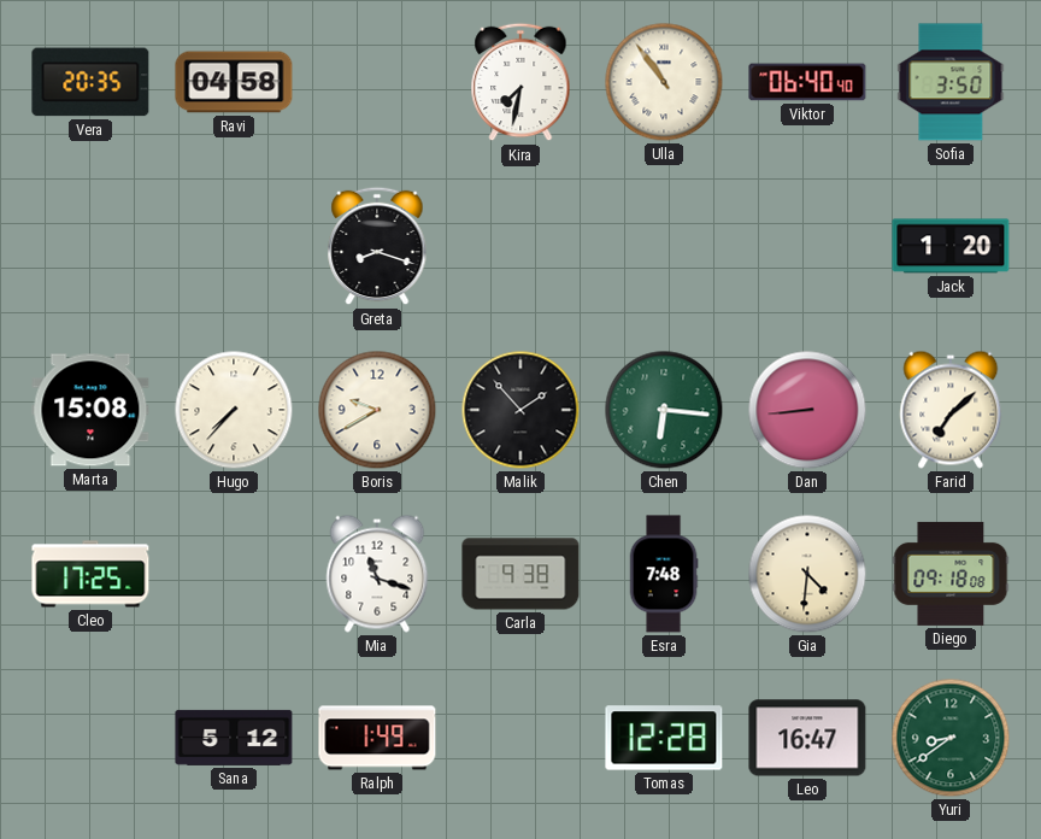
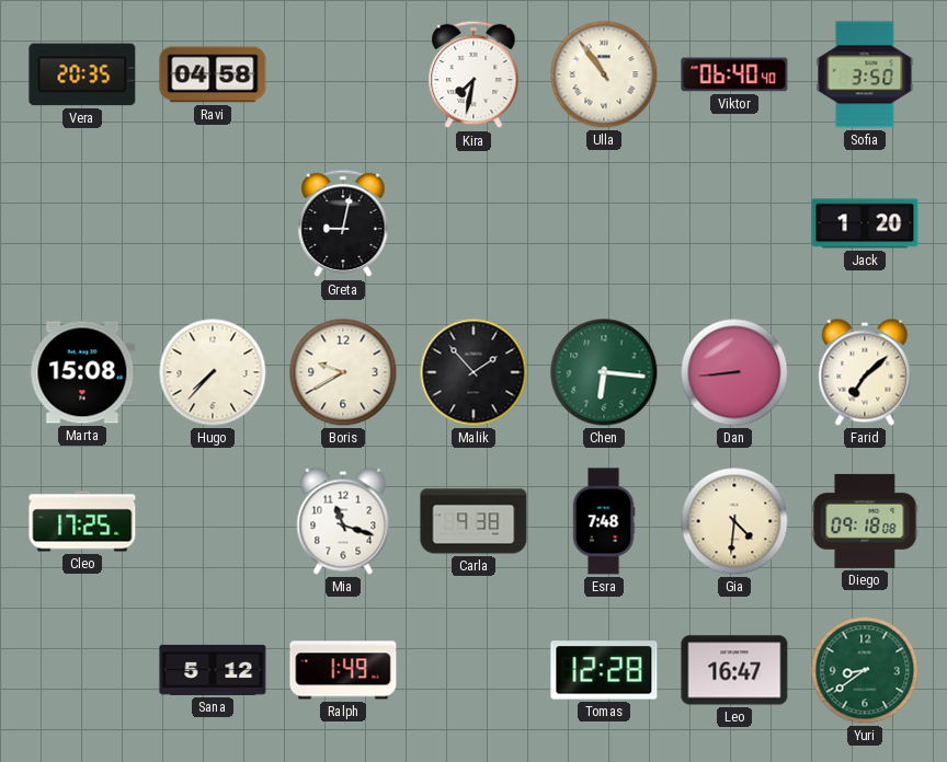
Greta: 8:18 -> 9:02
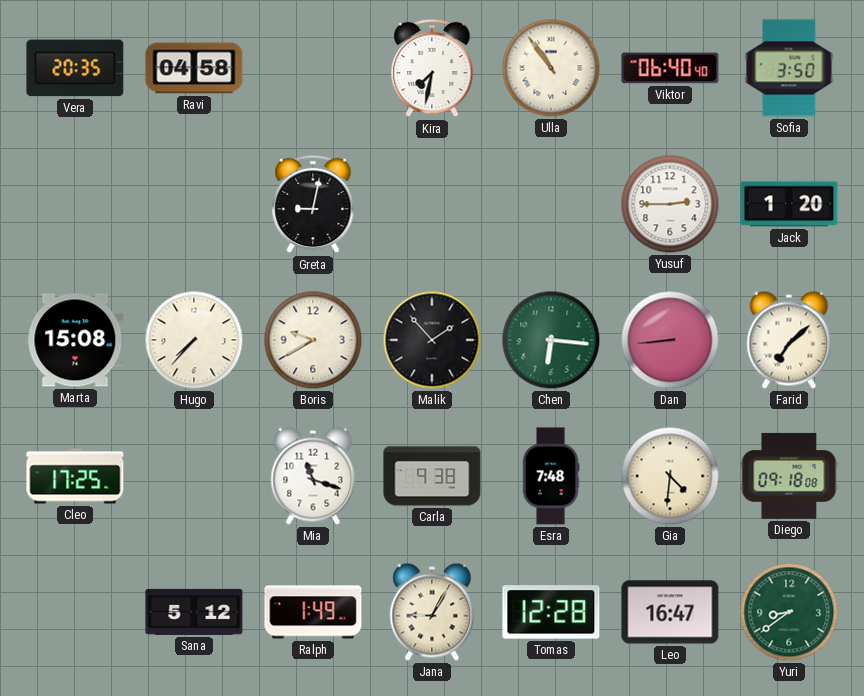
Yusuf: none -> 2:45
Jana: none -> 9:05
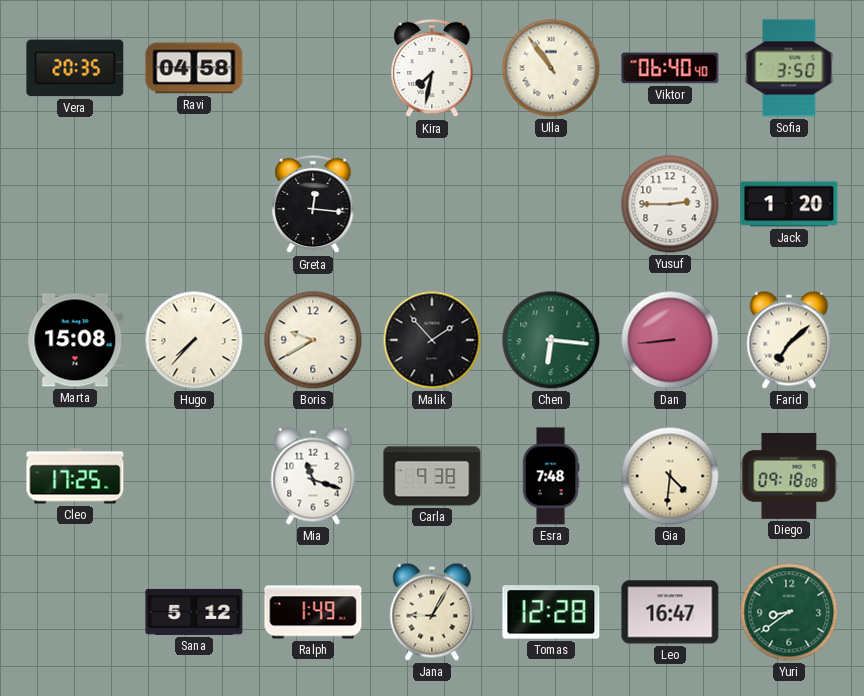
Greta: 9:02 -> 12:16
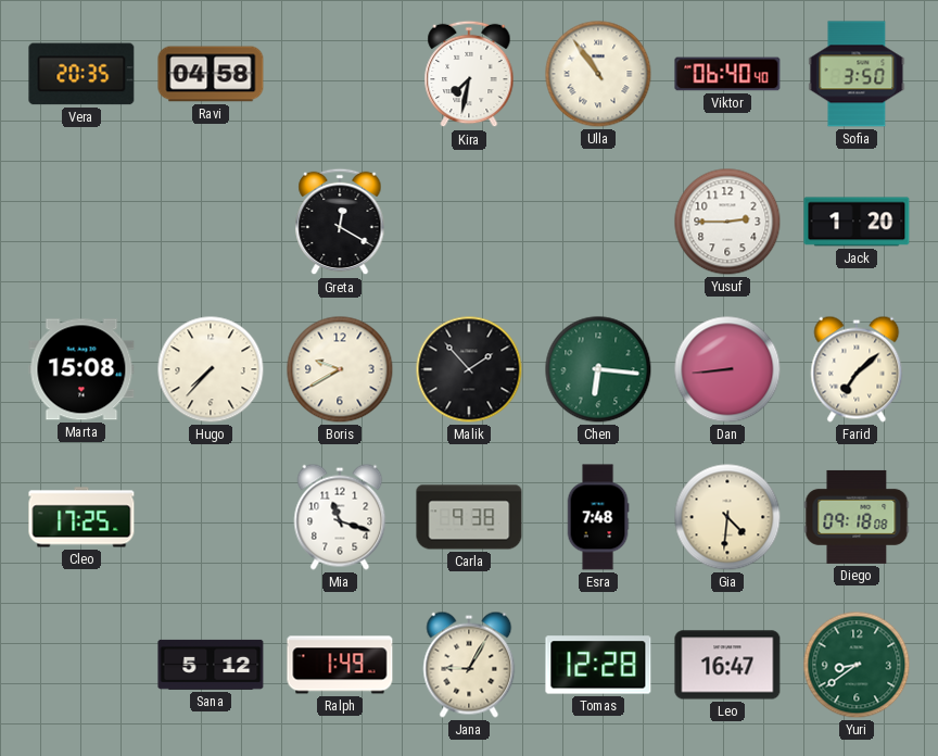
Greta: 12:16 -> 12:20
